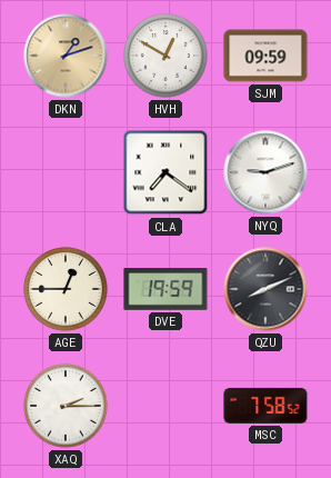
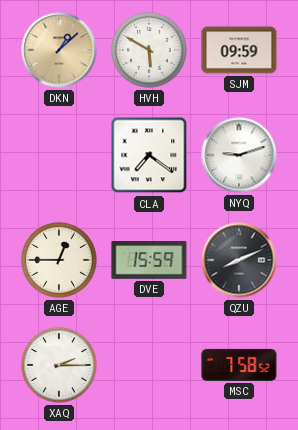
DKN: 1:12 -> 1:08
HVH: 12:50 -> 5:50
DVE: 19:59 -> 15:59
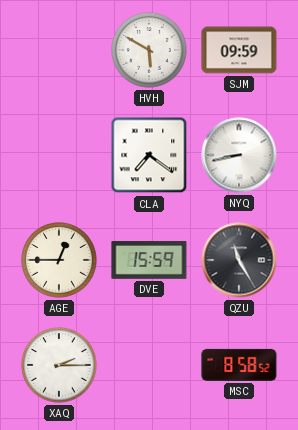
DKN: 1:08 -> none
NYQ: 9:12 -> 8:43
QZU: 8:11 -> 11:25
MSC: 7:58 -> 8:58
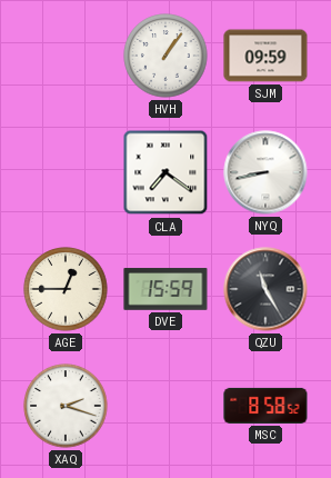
HVH: 5:50 -> 1:06
XAQ: 2:15 -> 2:18
